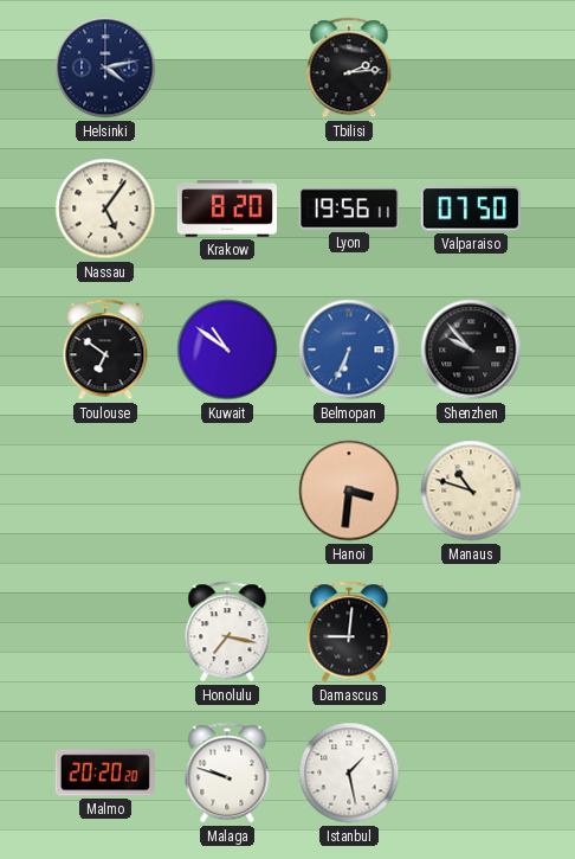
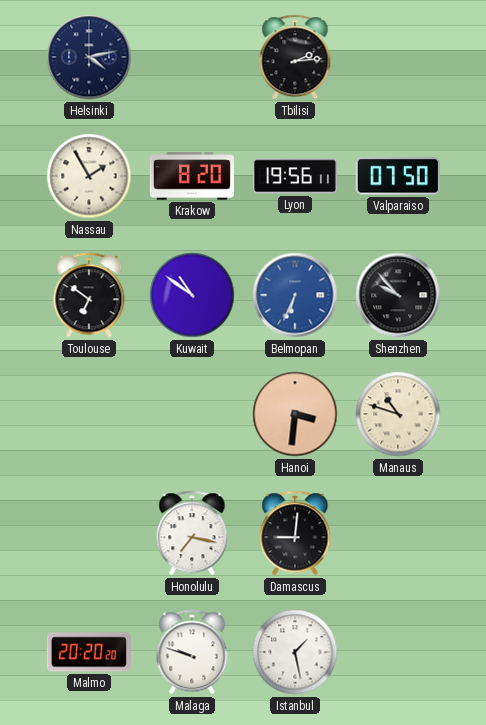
Nassau: 5:06 -> 1:55
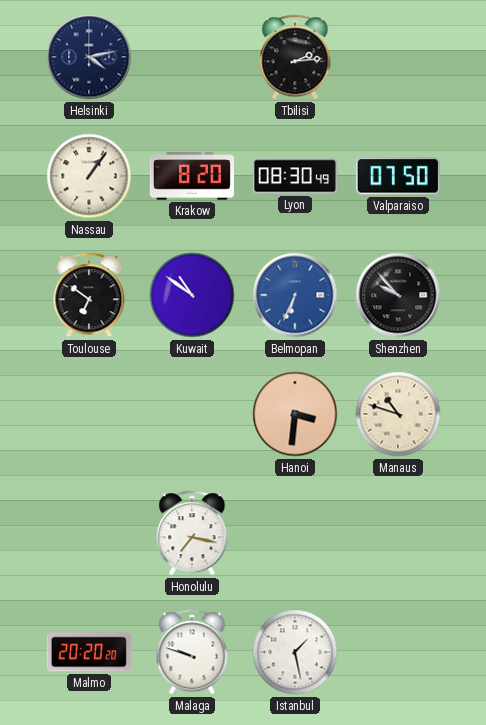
Nassau: 1:55 -> 1:06
Lyon: 19:56 -> 08:30
Damascus: 9:01 -> none
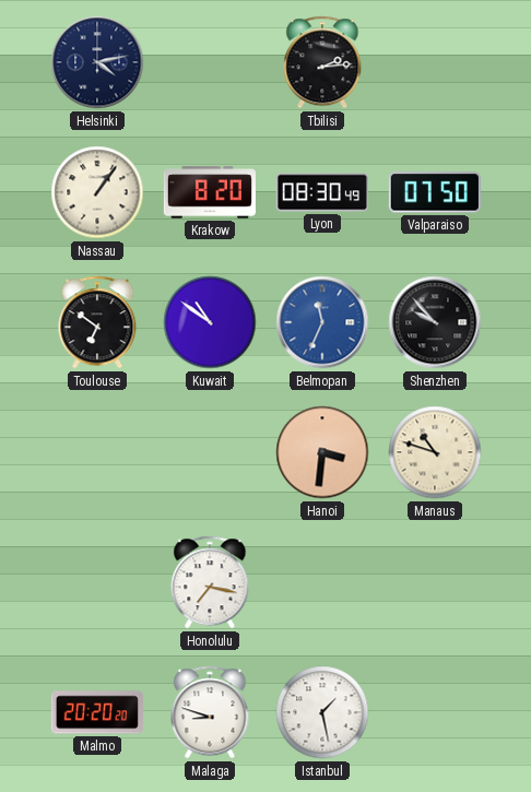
Belmopan: 6:34 -> 11:34
Malaga: 9:48 -> 8:48
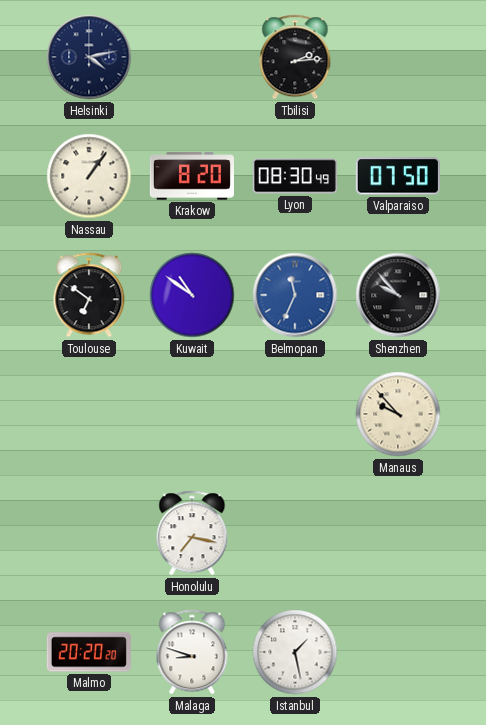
Hanoi: 3:31 -> none
Manaus: 10:48 -> 9:53
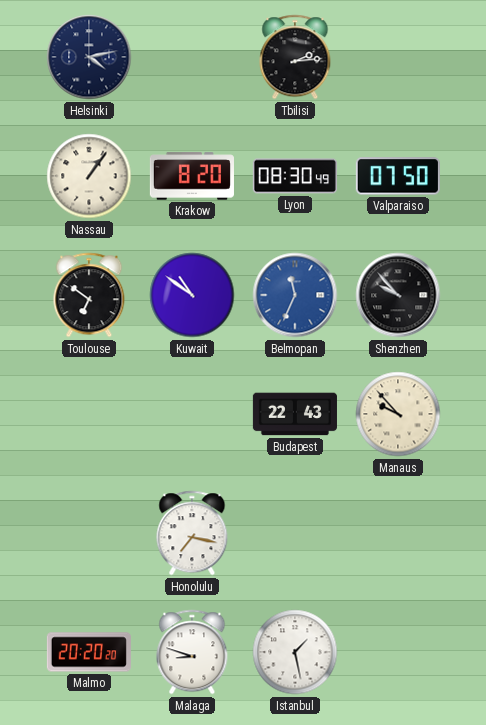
Budapest: none -> 22:43
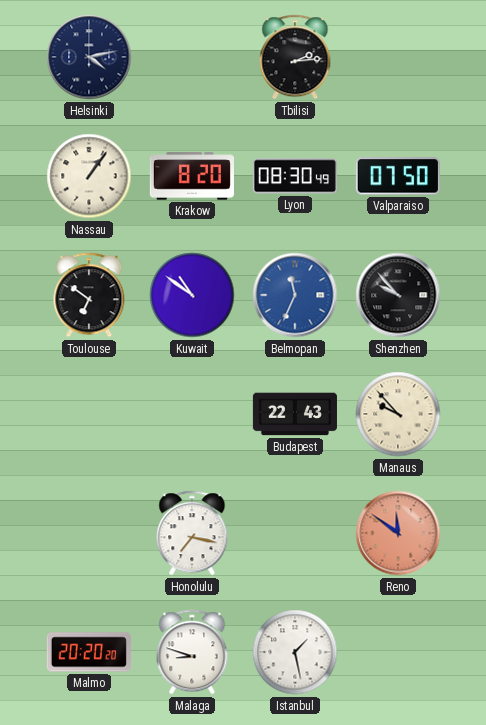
Reno: none -> 11:51
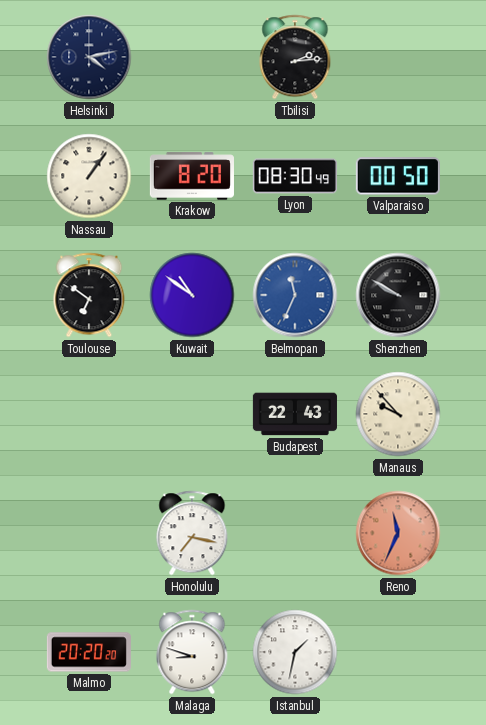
Valparaiso: 07:50 -> 00:50
Shenzhen: 9:53 -> 9:50
Reno: 11:51 -> 11:34
Istanbul: 1:28 -> 1:32
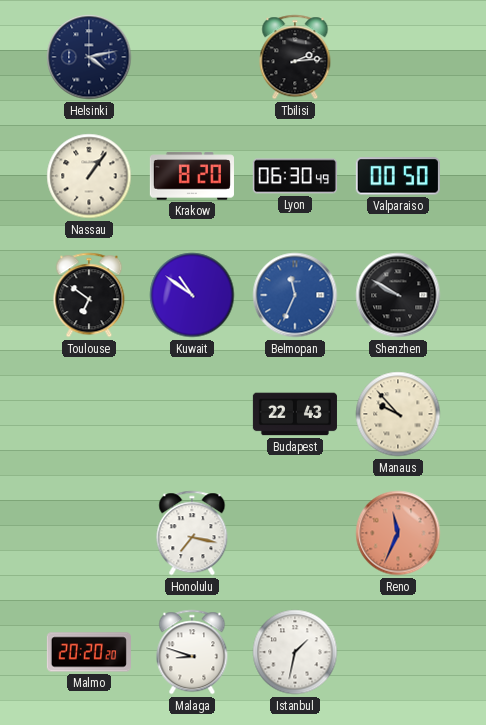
Lyon: 08:30 -> 06:30
